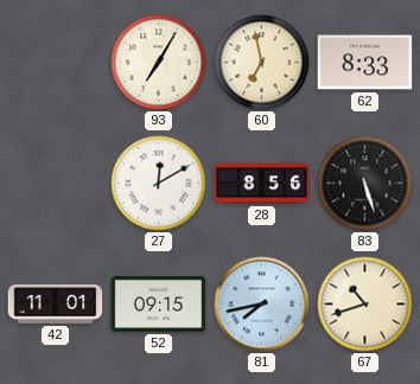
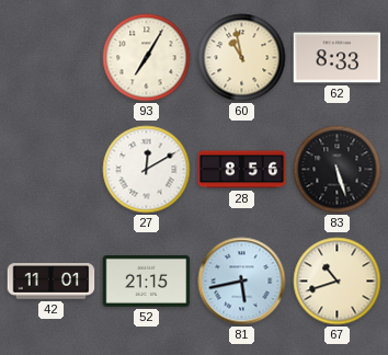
60: 6:58 -> 10:58
52: 09:15 -> 21:15
81: 7:43 -> 5:43
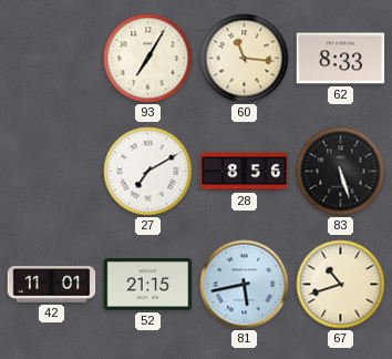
60: 10:58 -> 11:16
27: 12:10 -> 7:10
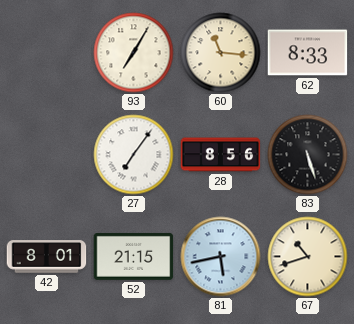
27: 7:10 -> 7:06
42: 11:01 -> 8:01
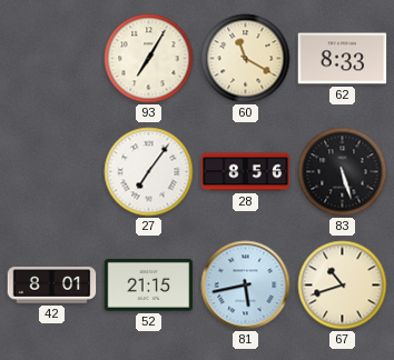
60: 11:16 -> 11:20
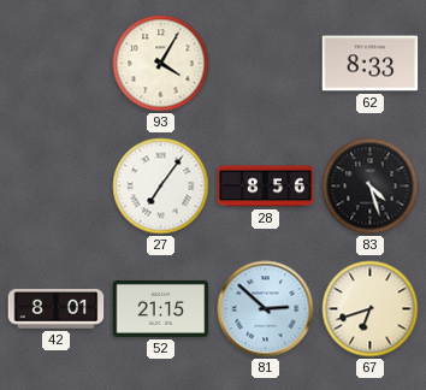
93: 7:05 -> 4:05
60: 11:20 -> none
83: 5:27 -> 4:27
81: 5:43 -> 2:52
67: 10:42 -> 6:42
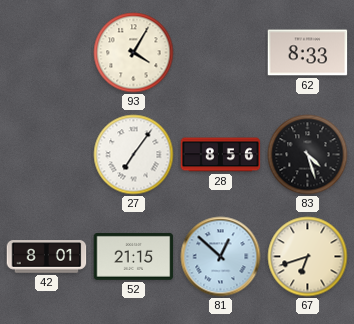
81: 2:52 -> 12:52
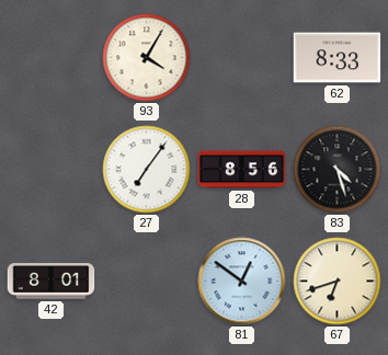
52: 21:15 -> none
81: 12:52 -> 12:51
